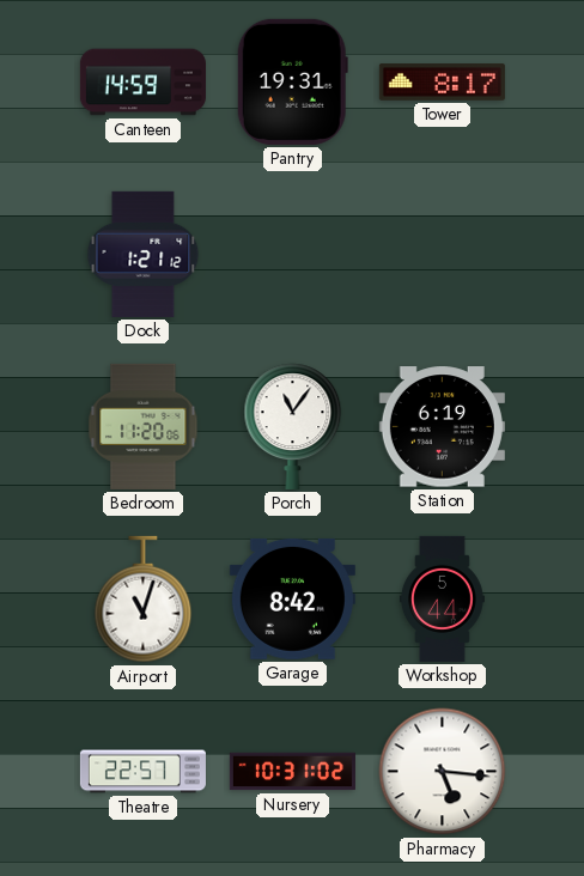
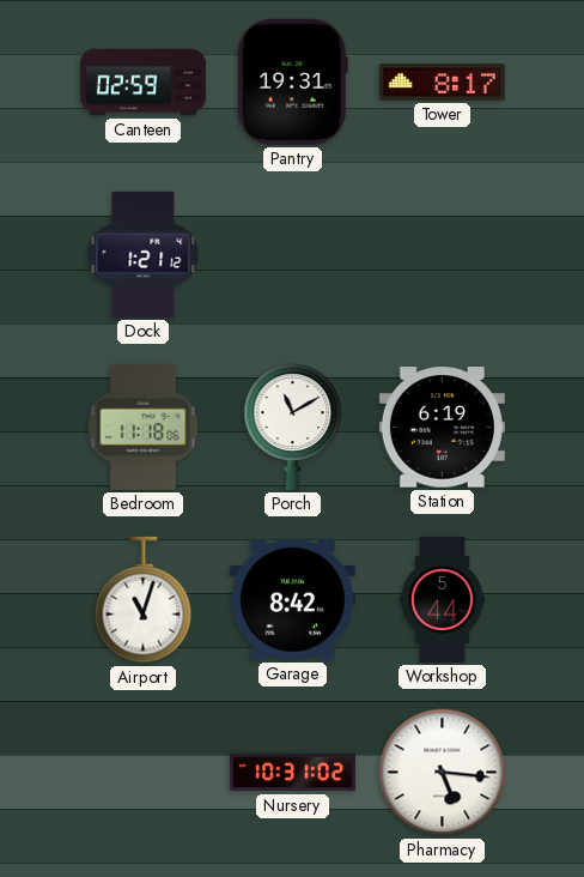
Canteen: 14:59 -> 02:59
Bedroom: 11:20 -> 11:18
Porch: 11:06 -> 11:10
Theatre: 22:57 -> none
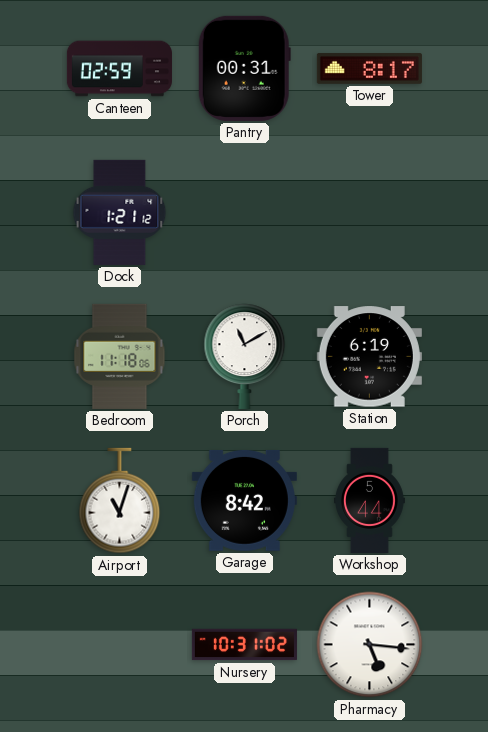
Pantry: 19:31 -> 00:31
